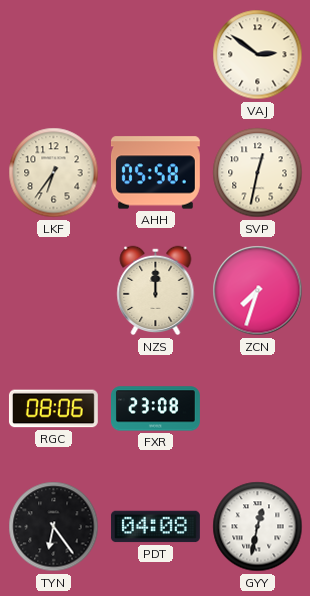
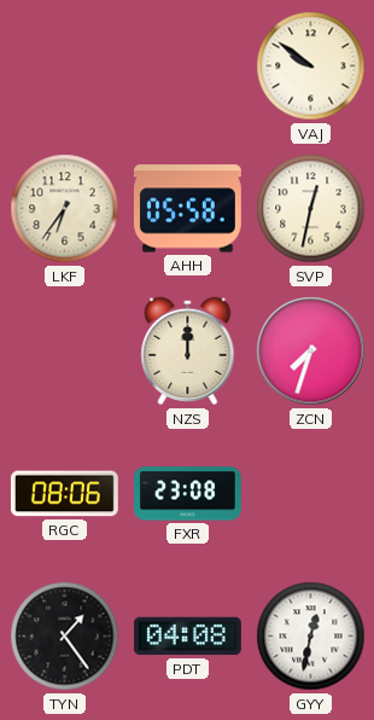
VAJ: 2:51 -> 9:51
TYN: 6:24 -> 1:24
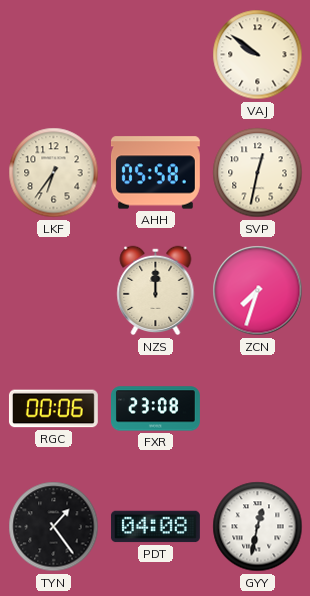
RGC: 08:06 -> 00:06
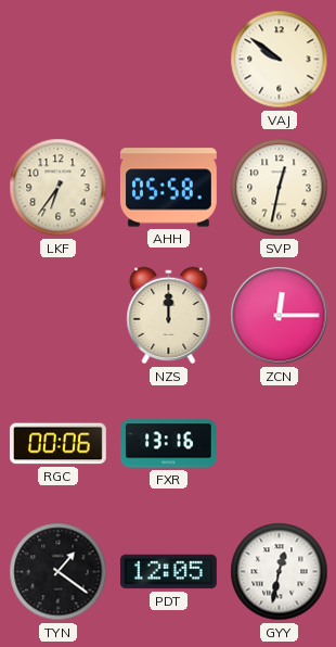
ZCN: 7:33 -> 12:15
FXR: 23:08 -> 13:16
TYN: 1:24 -> 1:21
PDT: 04:08 -> 12:05
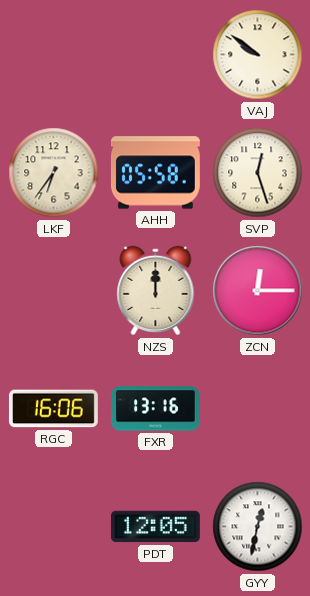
SVP: 12:32 -> 12:27
RGC: 00:06 -> 16:06
TYN: 1:21 -> none
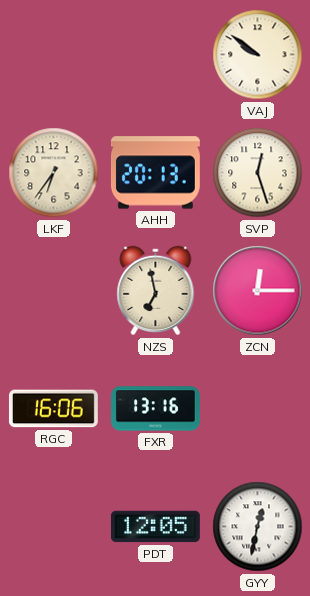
AHH: 05:58 -> 20:13
NZS: 12:00 -> 6:58
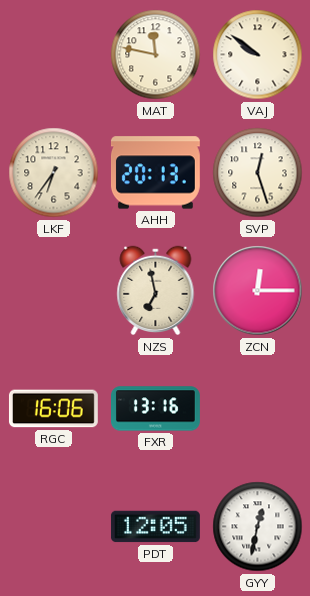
MAT: none -> 11:47
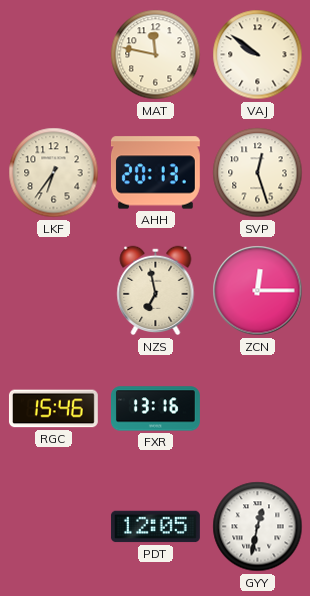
RGC: 16:06 -> 15:46
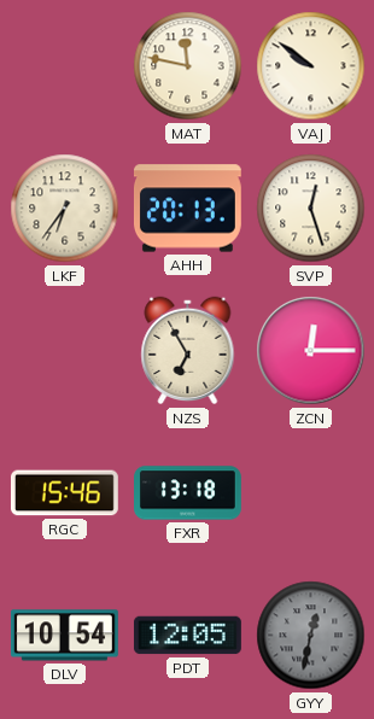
NZS: 6:58 -> 6:55
FXR: 13:16 -> 13:18
DLV: none -> 10:54
GYY dial: white -> grey
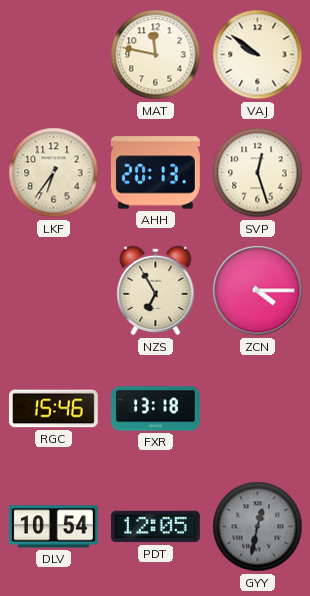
ZCN: 12:15 -> 4:15
